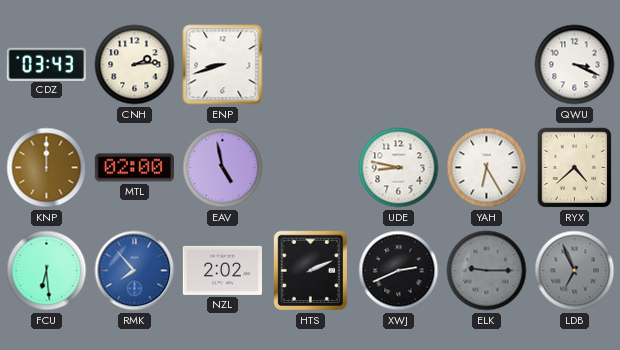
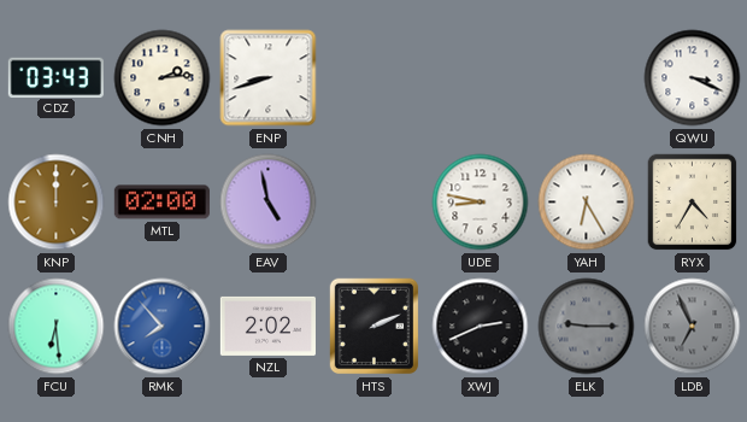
RYX: 4:38 -> 4:35
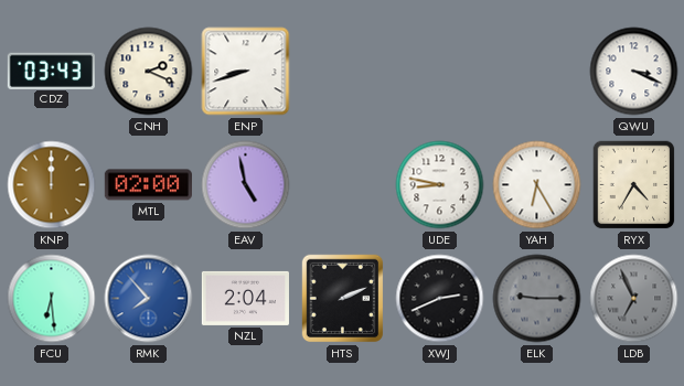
CNH: 2:14 -> 2:19
NZL: 2:02 -> 2:04
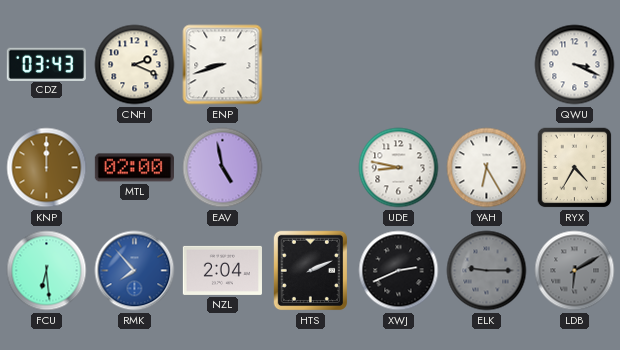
LDB: 6:56 -> 6:10
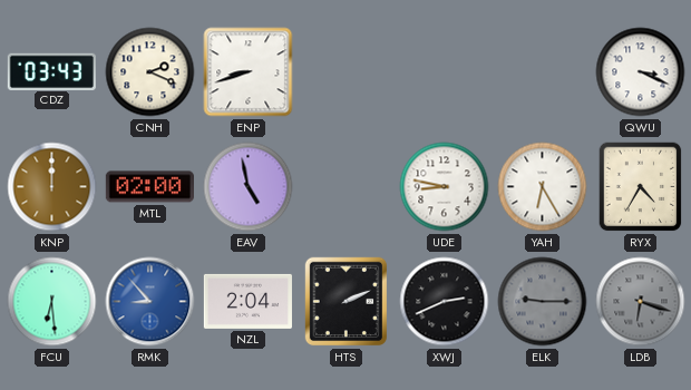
RMK: 7:53 -> 8:53
LDB: 6:10 -> 6:18
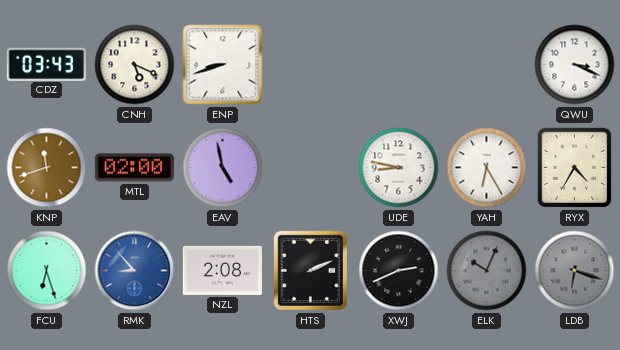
CNH: 2:19 -> 5:19
KNP: 12:00 -> 11:42
FCU: 6:29 -> 6:27
NZL: 2:04 -> 2:08
ELK: 9:15 -> 10:04
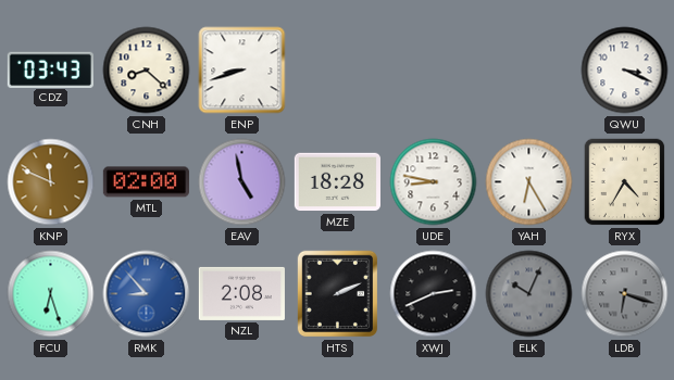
CNH: 5:19 -> 8:22
KNP: 11:42 -> 11:49
MZE: none -> 18:28
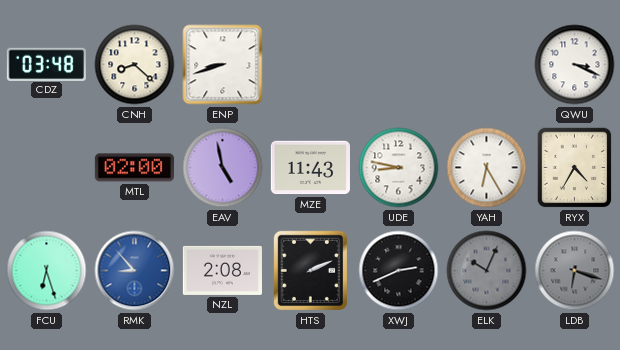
CDZ: 03:43 -> 03:48
KNP: 11:49 -> none
MZE: 18:28 -> 11:43
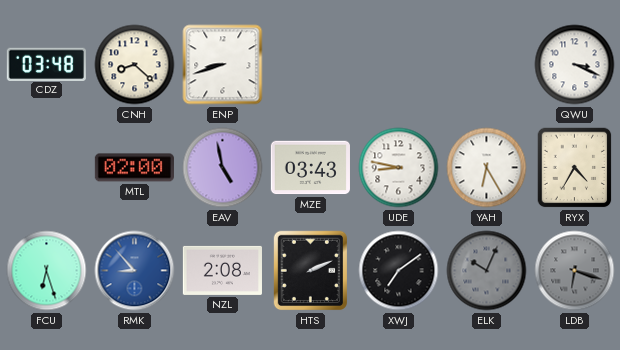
MZE: 11:43 -> 03:43
XWJ: 2:41 -> 7:09
